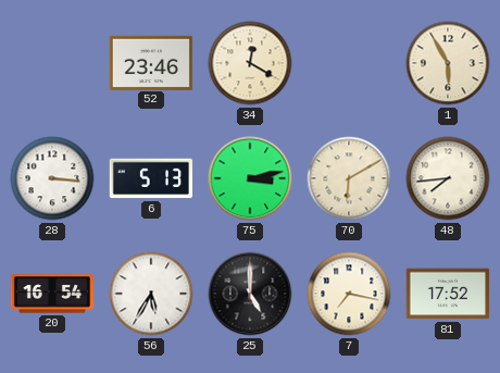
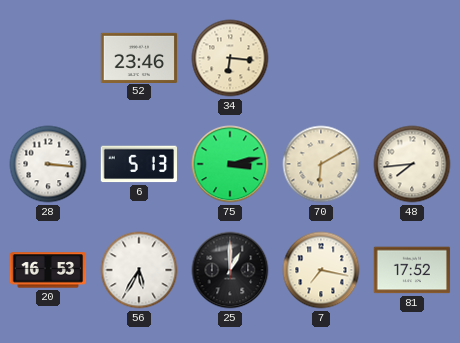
34: 12:20 -> 6:16
1: 5:55 -> none
20: 16:54 -> 16:53
25: 5:00 -> 1:00
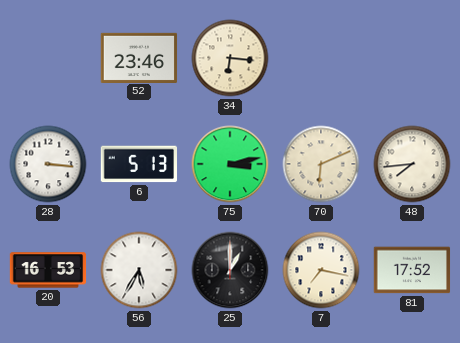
70: 6:10 -> 6:11
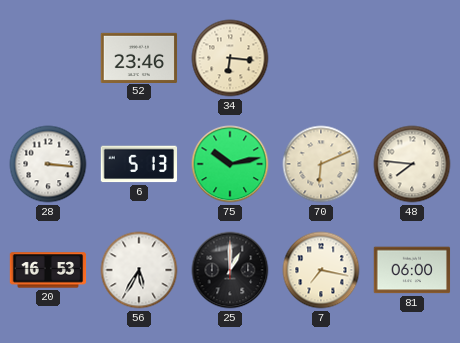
75: 3:13 -> 10:13
48: 7:44 -> 7:46
81: 17:52 -> 06:00
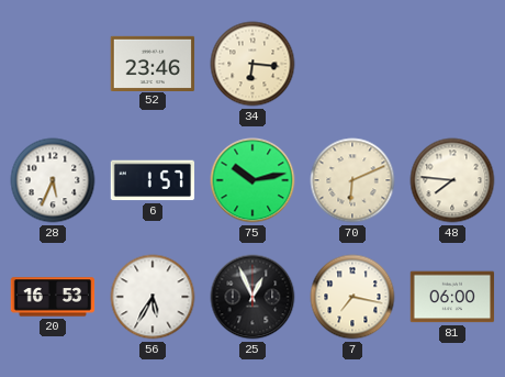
28: 3:16 -> 5:34
6: 5:13 -> 1:57
25: 1:00 -> 12:56
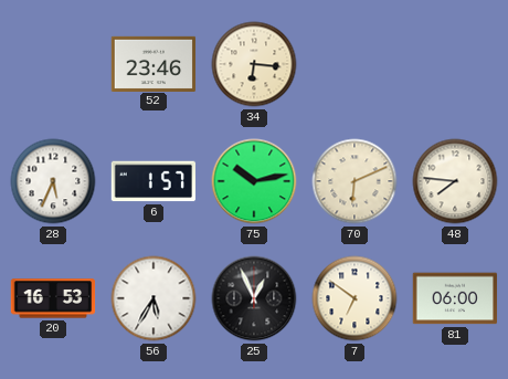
7: 7:17 -> 6:51
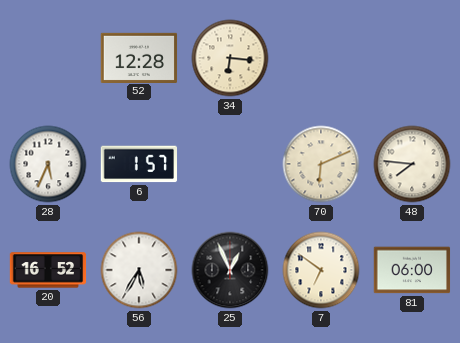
52: 23:46 -> 12:28
75: 10:13 -> none
20: 16:53 -> 16:52
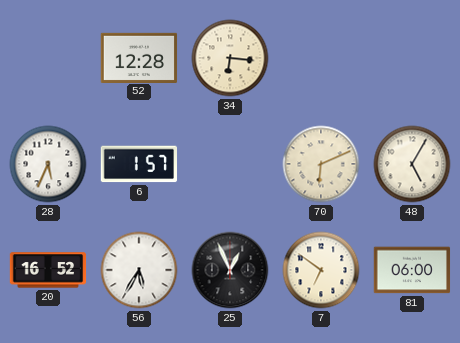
48: 7:46 -> 5:05
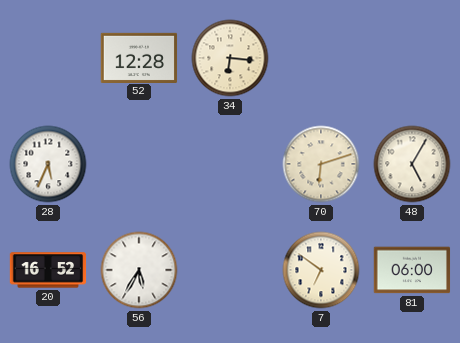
6: 1:57 -> none
70: 6:11 -> 6:12
25: 12:56 -> none
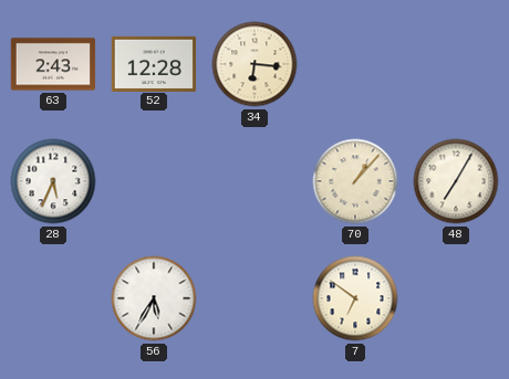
63: none -> 2:43
70: 6:12 -> 1:07
48: 5:05 -> 7:05
20: 16:52 -> none
81: 06:00 -> none
